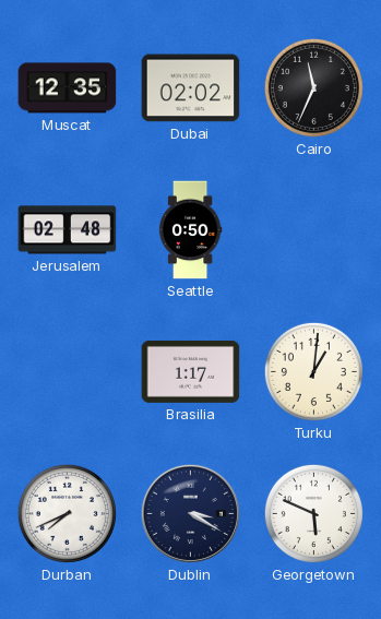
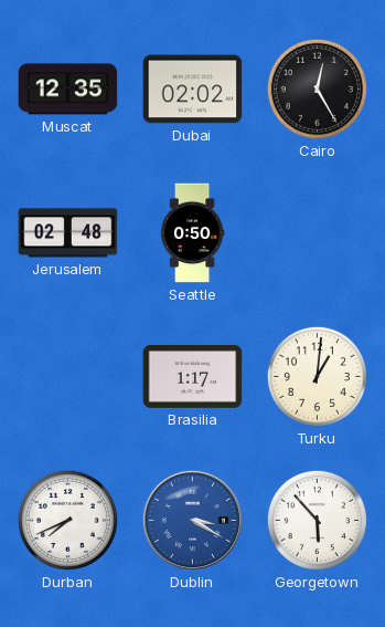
Cairo: 11:34 -> 12:25
Dublin dial: navy -> blue
Georgetown: 5:49 -> 5:53
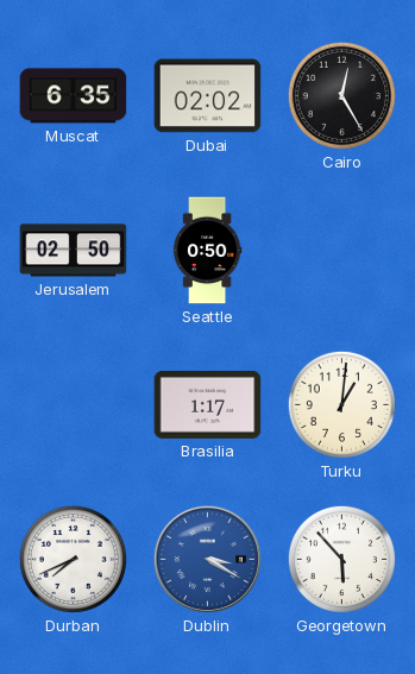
Muscat: 12:35 -> 6:35
Jerusalem: 02:48 -> 02:50
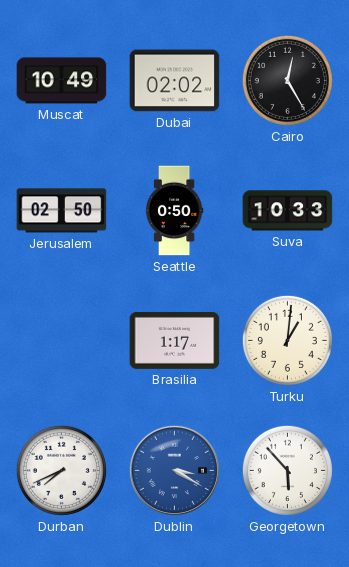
Muscat: 6:35 -> 10:49
Suva: none -> 10:33
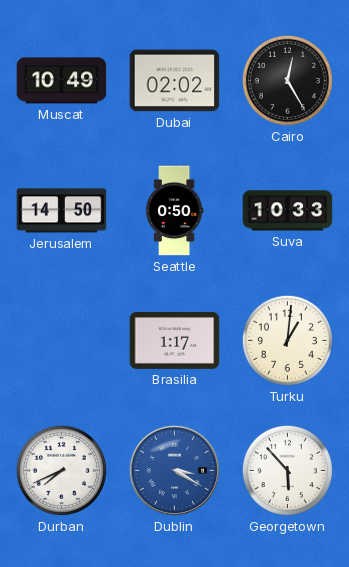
Jerusalem: 02:50 -> 14:50
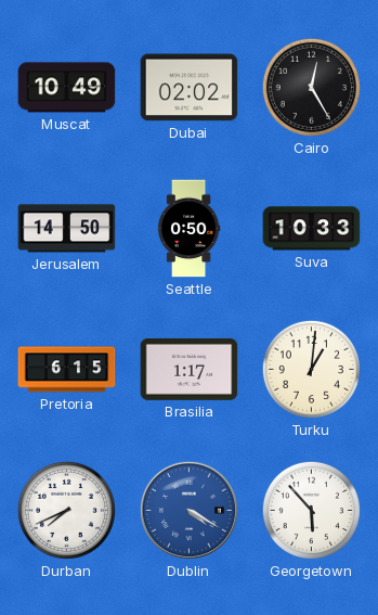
Pretoria: none -> 6:15
Dublin: 3:20 -> 4:20
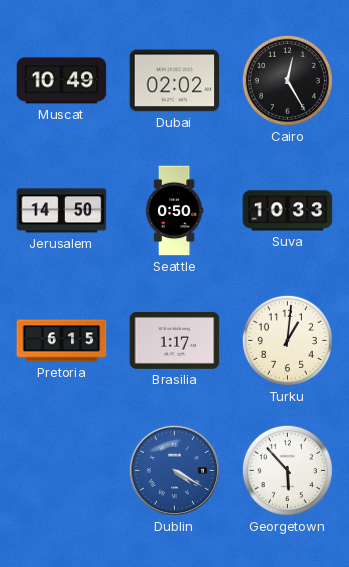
Durban: 7:41 -> none
